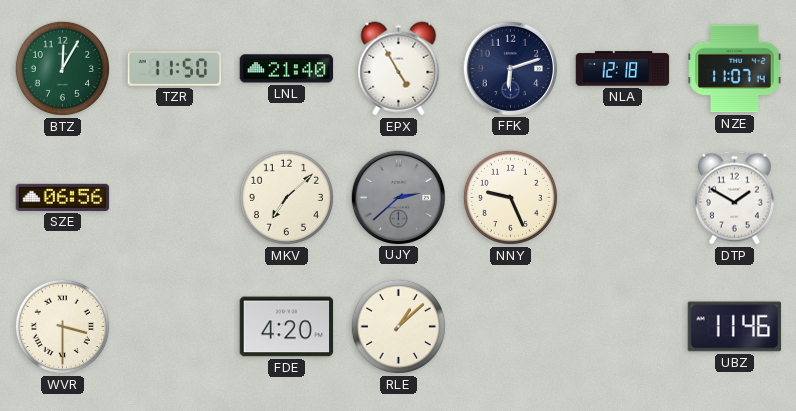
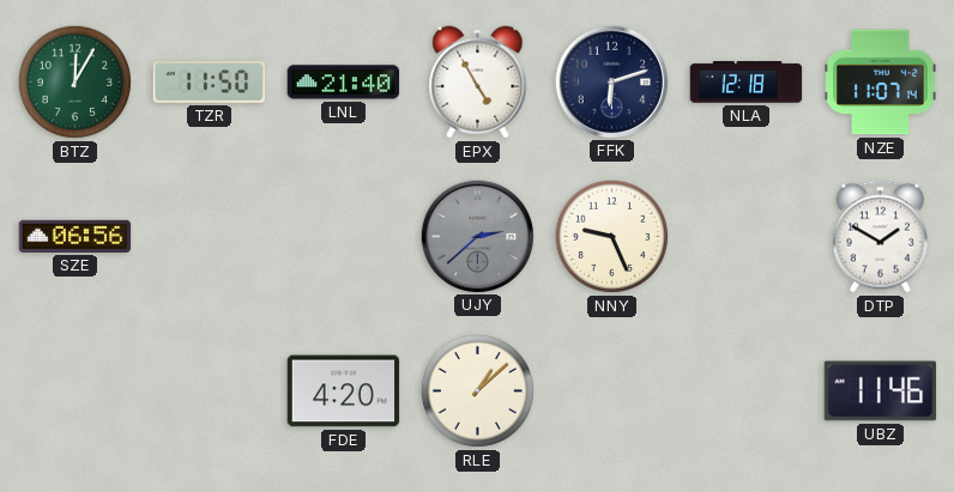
MKV: 7:08 -> none
WVR: 3:30 -> none
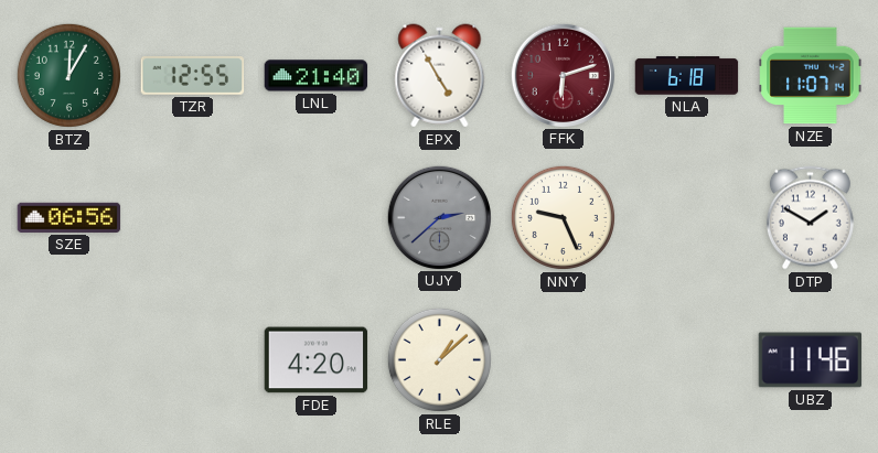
TZR: 11:50 -> 12:55
FFK dial: navy -> burgundy
NLA: 12:18 -> 6:18
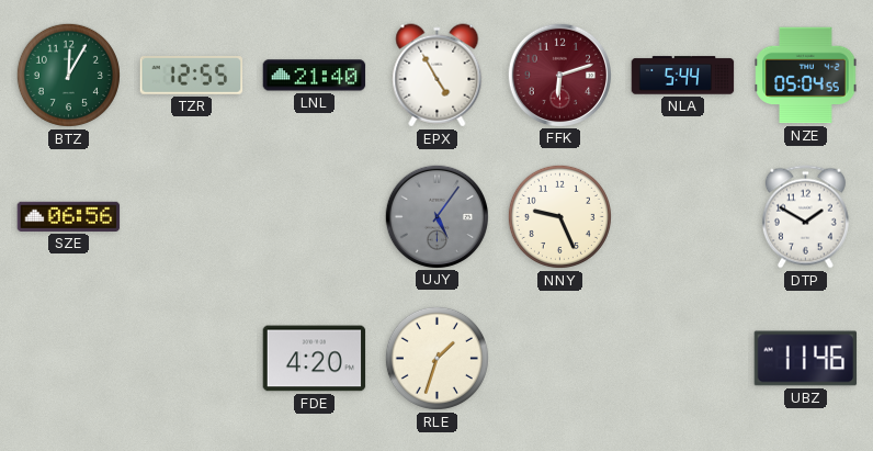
NLA: 6:18 -> 5:44
NZE: 11:07 -> 05:04
UJY: 2:38 -> 5:06
RLE: 1:08 -> 1:33
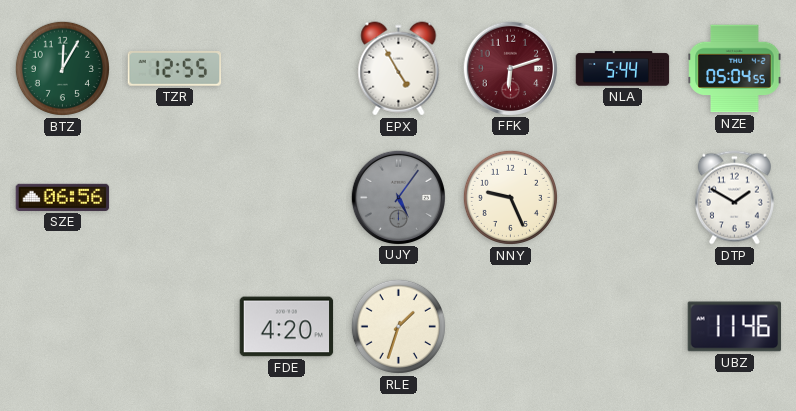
LNL: 21:40 -> none
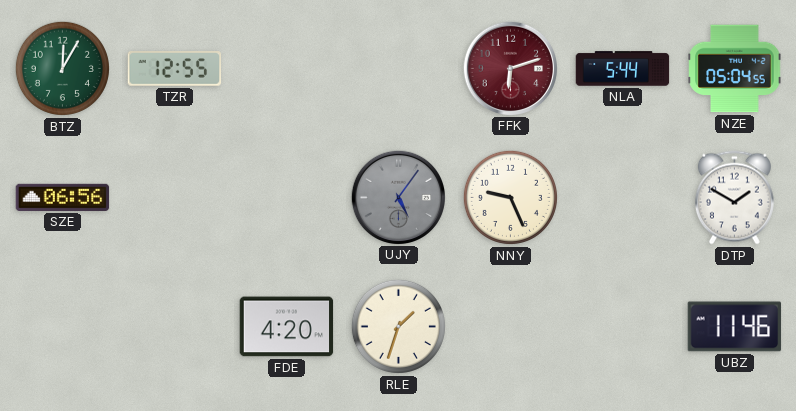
EPX: 4:55 -> none
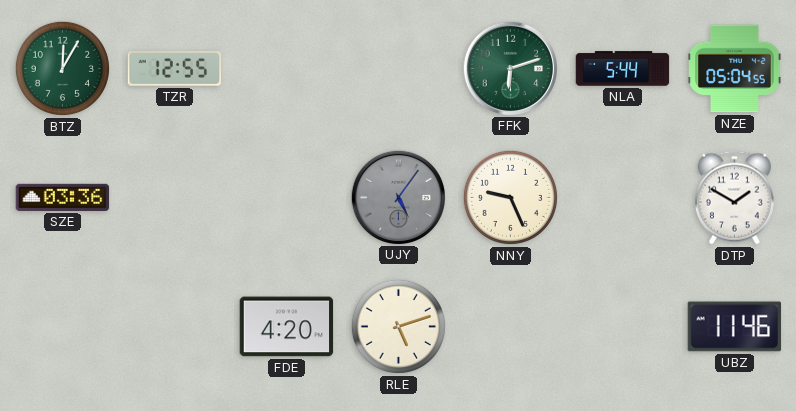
FFK dial: burgundy -> green
SZE: 06:56 -> 03:36
RLE: 1:33 -> 5:12
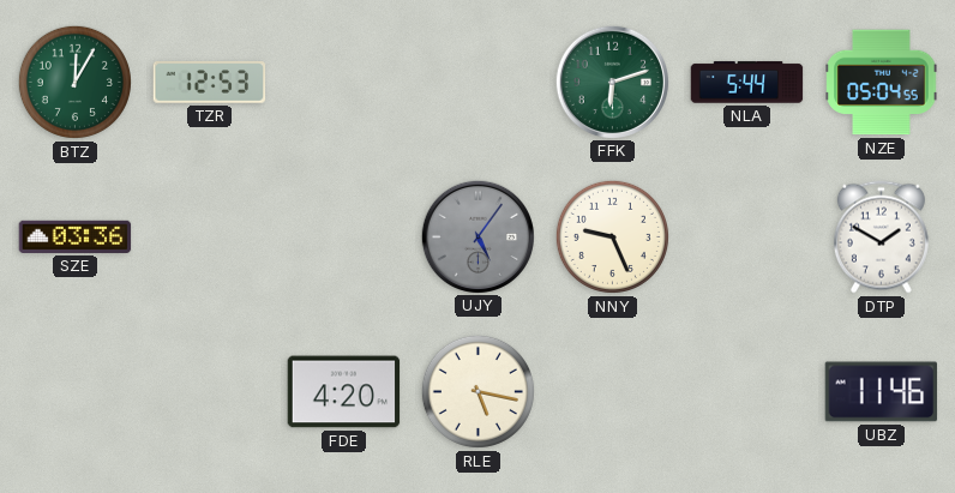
TZR: 12:55 -> 12:53
RLE: 5:12 -> 5:17
